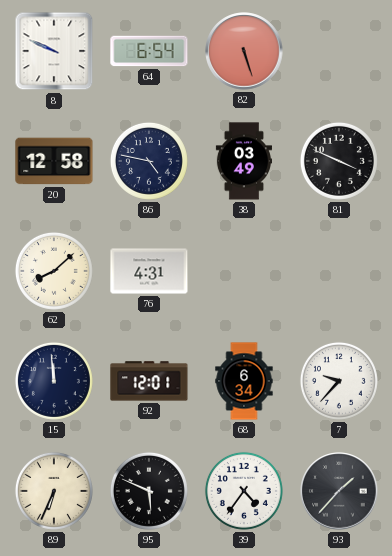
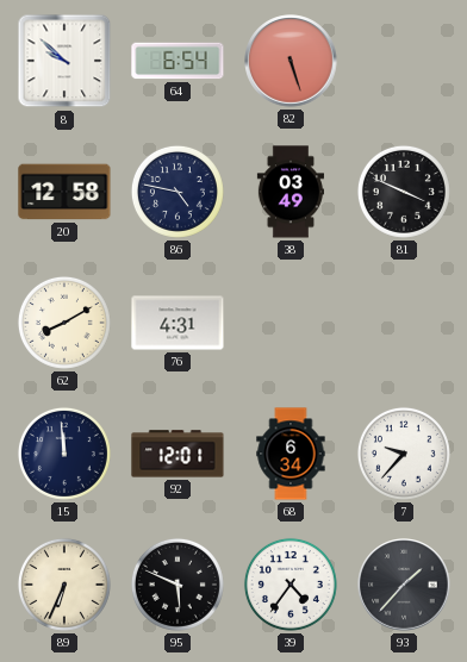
8: 9:49 -> 9:52
62: 8:08 -> 8:10
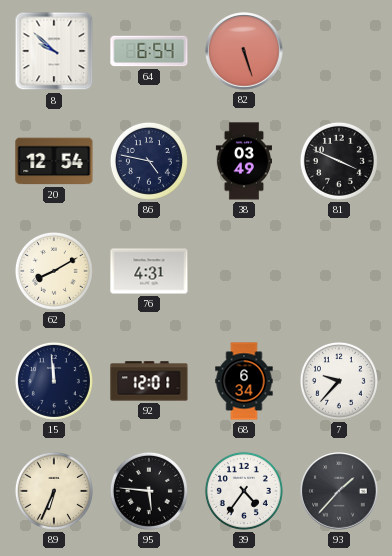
20: 12:58 -> 12:54
95: 5:49 -> 5:46
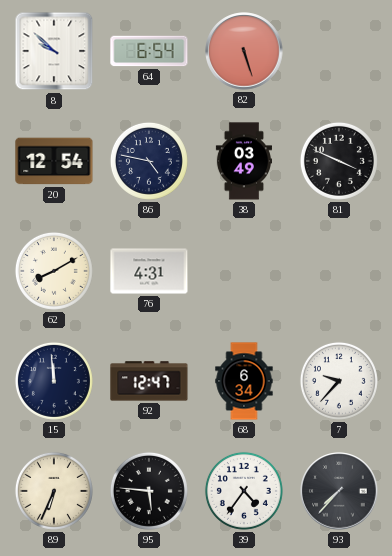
92: 12:01 -> 12:47
93: 1:37 -> 7:37
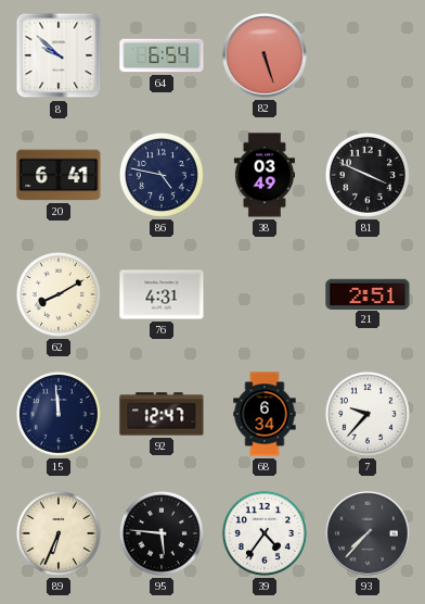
20: 12:54 -> 6:41
21: none -> 2:51
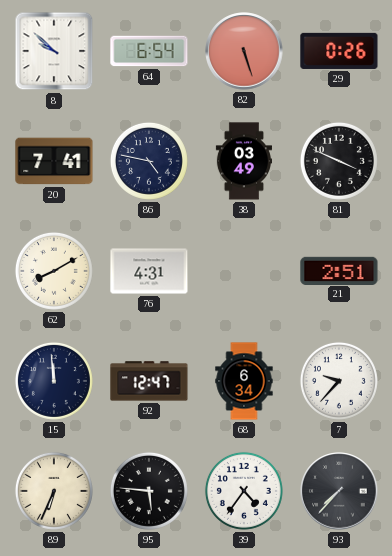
29: none -> 0:26
20: 6:41 -> 7:41
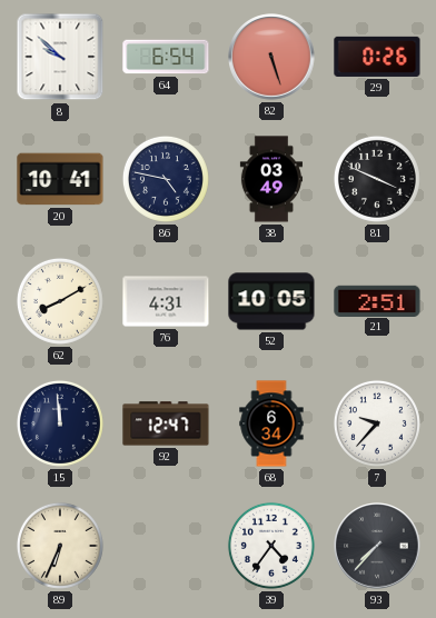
20: 7:41 -> 10:41
52: none -> 10:05
95: 5:46 -> none
